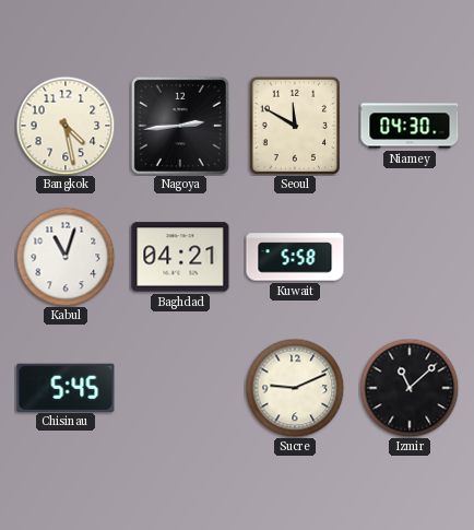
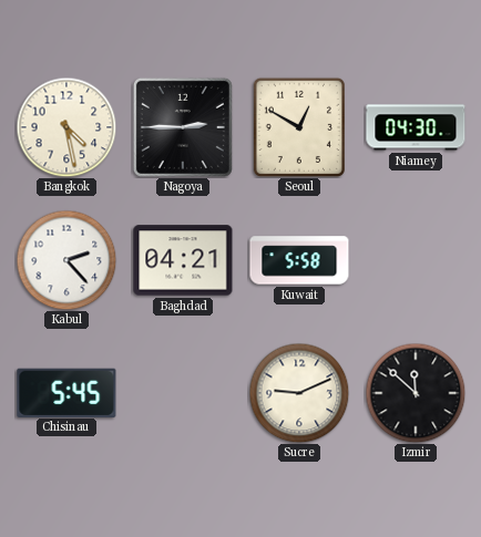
Nagoya: 2:44 -> 2:45
Seoul: 11:50 -> 12:50
Kabul: 11:03 -> 2:23
Izmir: 11:08 -> 11:52
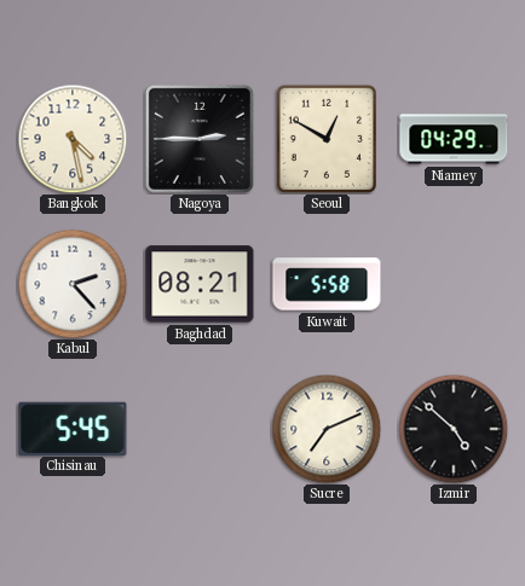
Niamey: 04:30 -> 04:29
Baghdad: 04:21 -> 08:21
Sucre: 9:11 -> 7:11
Izmir: 11:52 -> 4:52
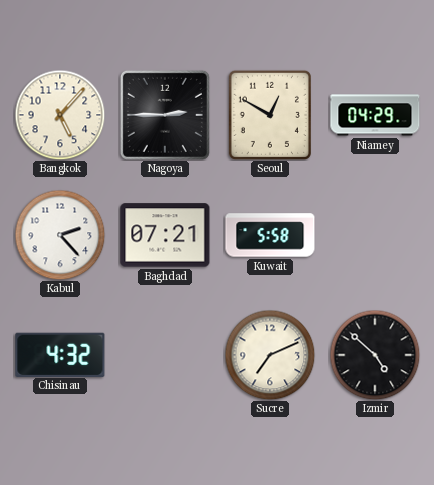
Bangkok: 4:28 -> 5:07
Baghdad: 08:21 -> 07:21
Chisinau: 5:45 -> 4:32
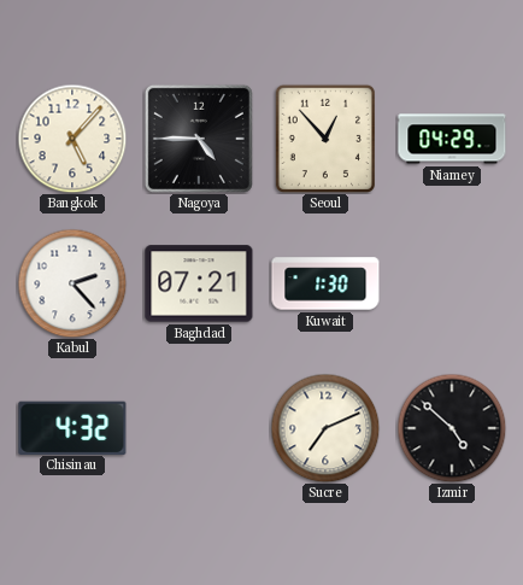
Nagoya: 2:45 -> 4:45
Seoul: 12:50 -> 12:53
Kuwait: 5:58 -> 1:30
